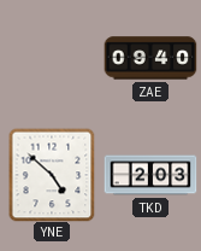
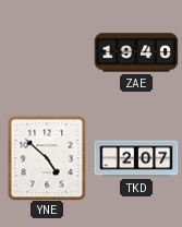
ZAE: 09:40 -> 19:40
TKD: 2:03 -> 2:07
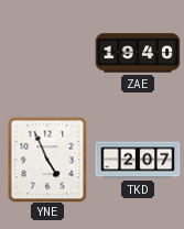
YNE: 4:52 -> 4:56
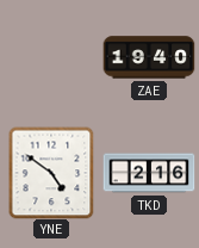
YNE: 4:56 -> 4:51
TKD: 2:07 -> 2:16
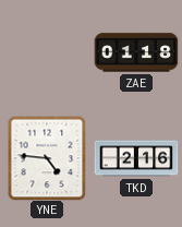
ZAE: 19:40 -> 01:18
YNE: 4:51 -> 4:46
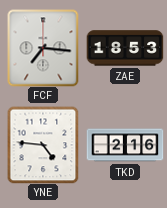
FCF: none -> 7:16
ZAE: 01:18 -> 18:53
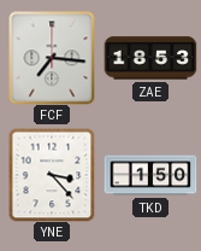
YNE: 4:46 -> 3:23
TKD: 2:16 -> 1:50
